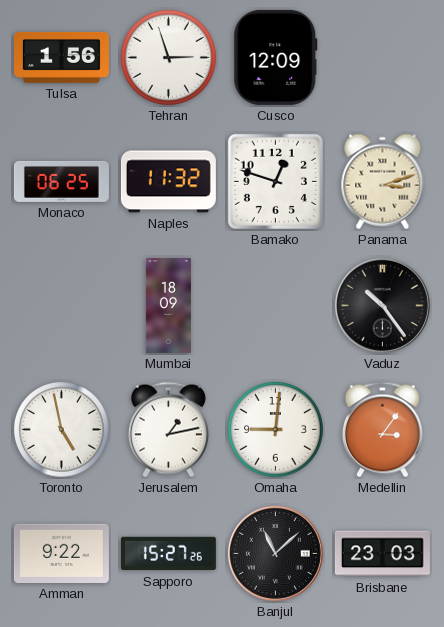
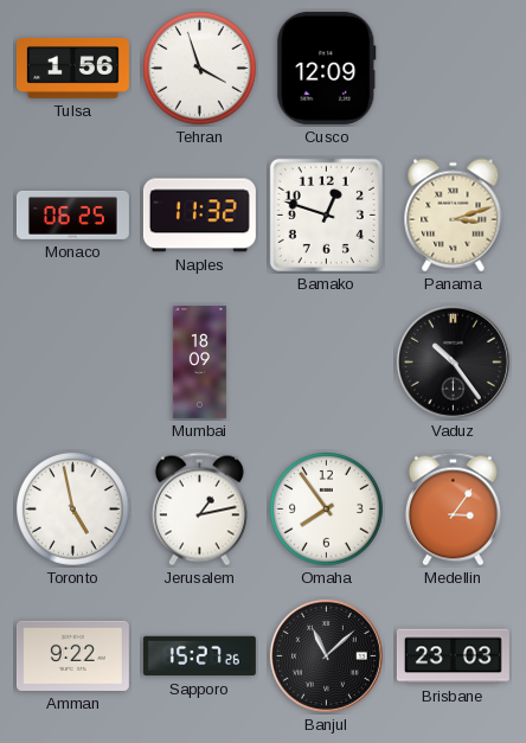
Tehran: 2:57 -> 3:57
Omaha: 9:01 -> 7:54
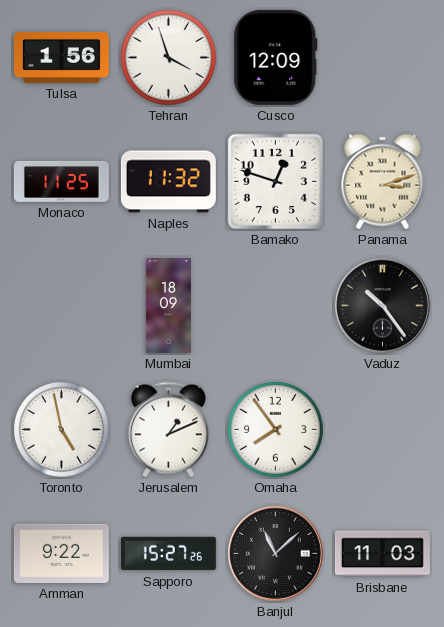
Monaco: 06:25 -> 11:25
Jerusalem: 1:13 -> 1:11
Medellin: 3:06 -> none
Brisbane: 23:03 -> 11:03
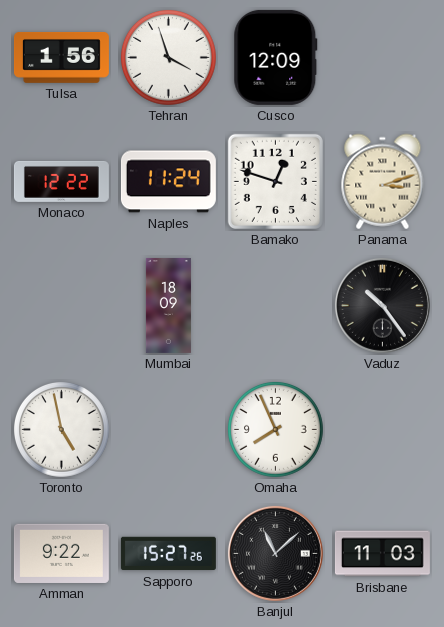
Monaco: 11:25 -> 12:22
Naples: 11:32 -> 11:24
Jerusalem: 1:11 -> none
Omaha: 7:54 -> 7:56
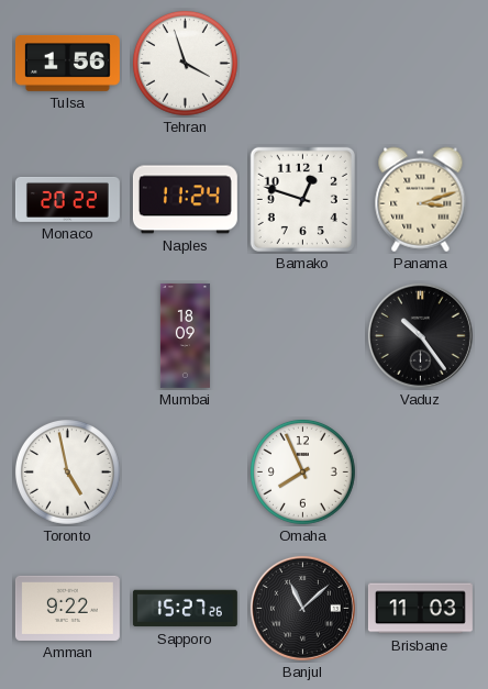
Cusco: 12:09 -> none
Monaco: 12:22 -> 20:22
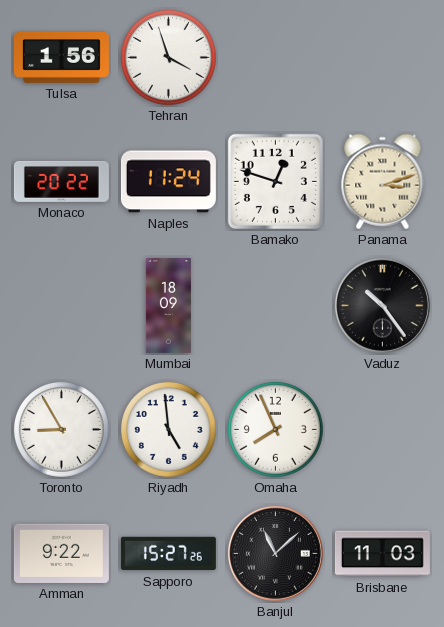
Toronto: 4:58 -> 8:55
Riyadh: none -> 4:59
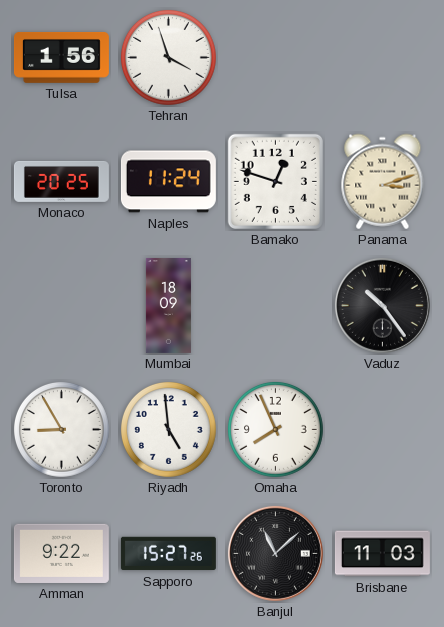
Monaco: 20:22 -> 20:25
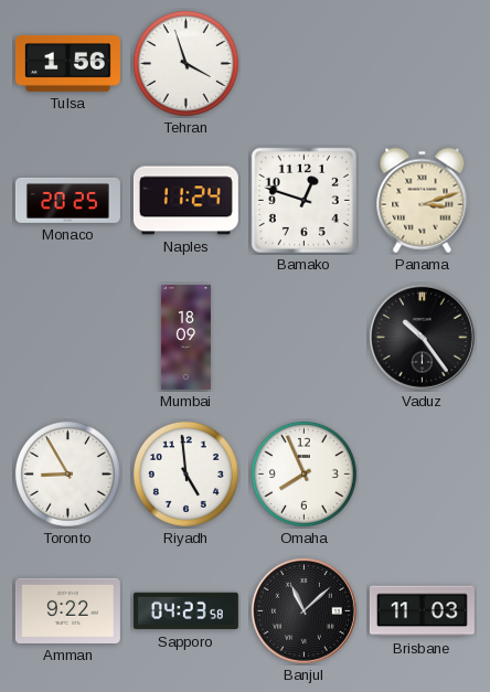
Sapporo: 15:27 -> 04:23
